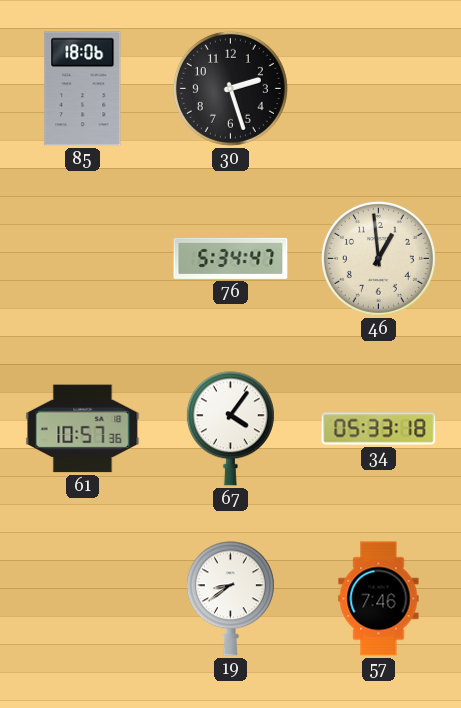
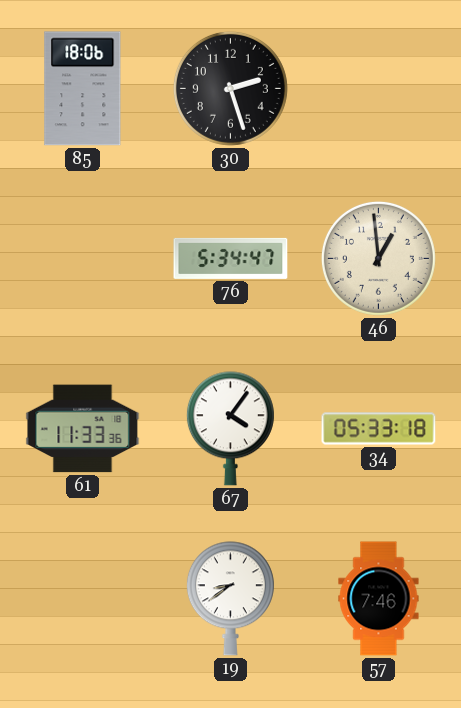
61: 10:57 -> 11:33
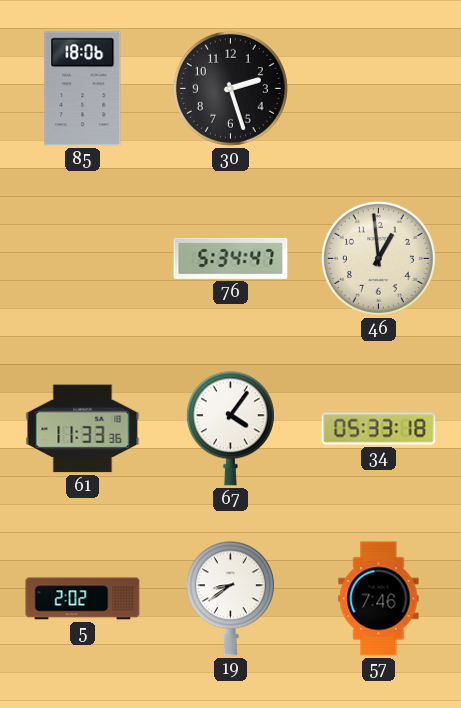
5: none -> 2:02
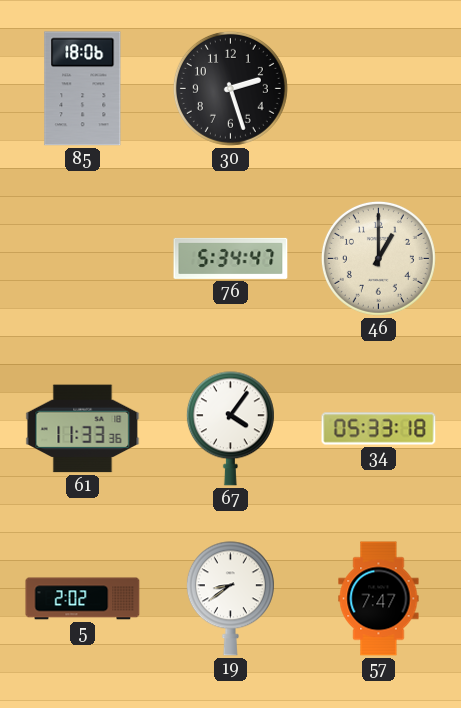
46: 12:59 -> 1:00
57: 7:46 -> 7:47
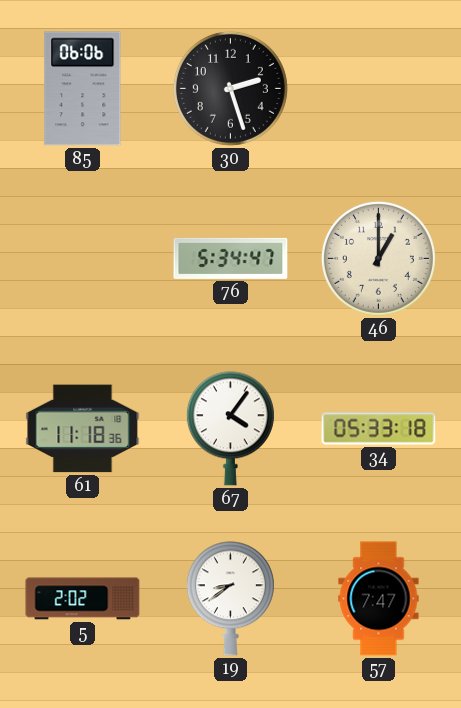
85: 18:06 -> 06:06
61: 11:33 -> 11:18
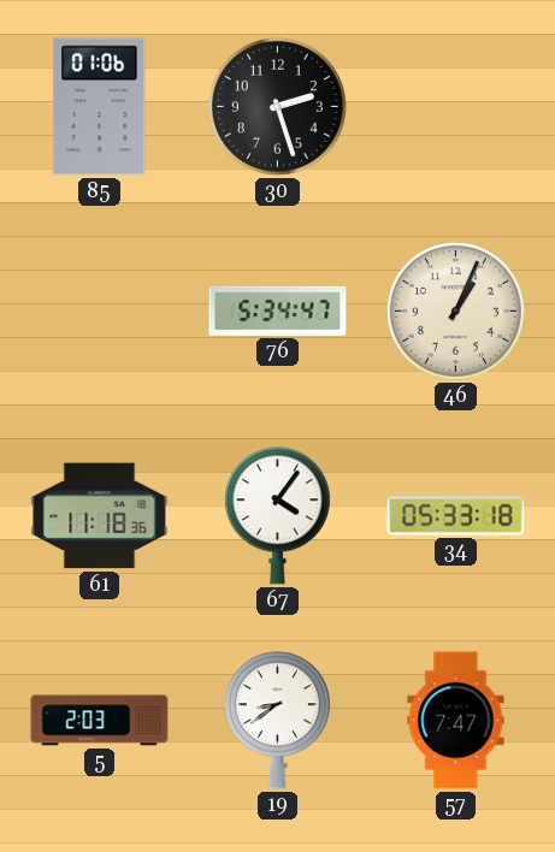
85: 06:06 -> 01:06
46: 1:00 -> 1:04
5: 2:02 -> 2:03
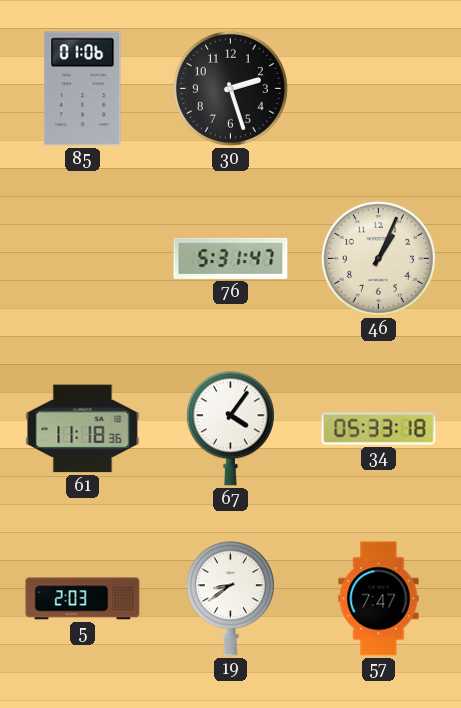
76: 5:34 -> 5:31
